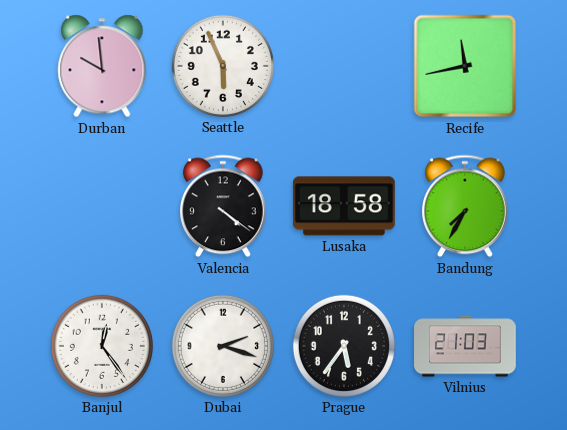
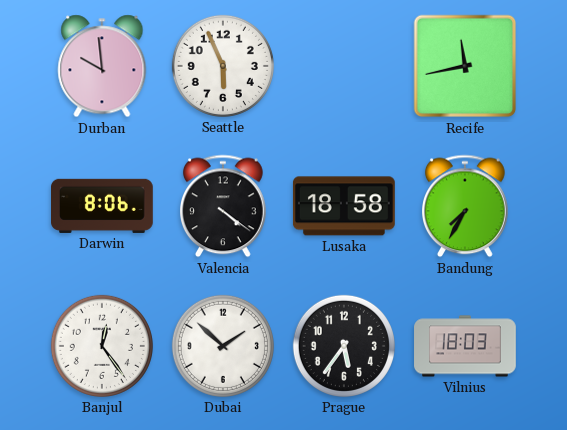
Darwin: none -> 8:06
Dubai: 2:18 -> 1:52
Vilnius: 21:03 -> 18:03
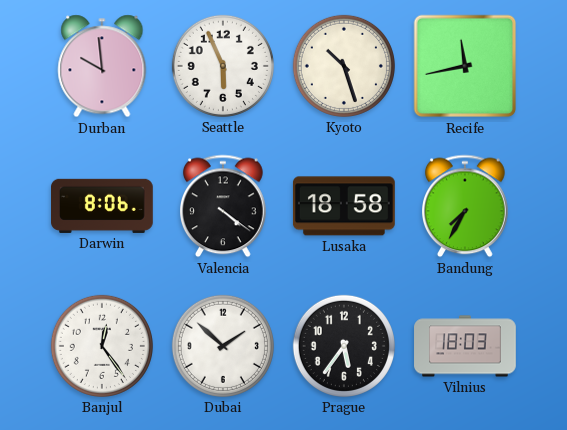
Kyoto: none -> 10:27
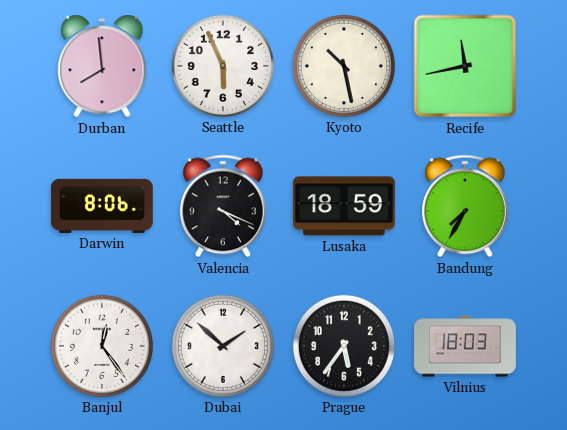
Durban: 9:59 -> 7:59
Kyoto: 10:27 -> 10:28
Valencia: 4:21 -> 4:19
Lusaka: 18:58 -> 18:59
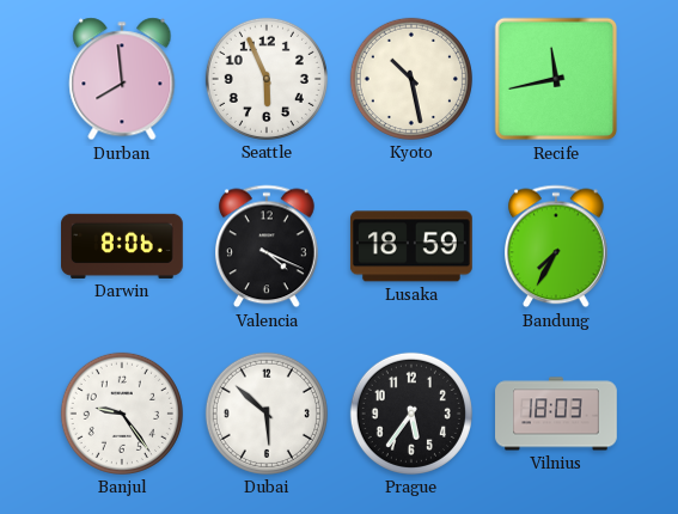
Banjul: 12:24 -> 9:24
Dubai: 1:52 -> 5:52
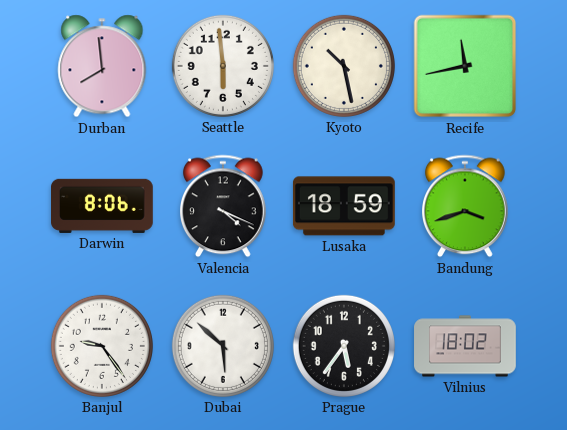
Seattle: 5:56 -> 5:59
Bandung: 7:35 -> 3:42
Vilnius: 18:03 -> 18:02
